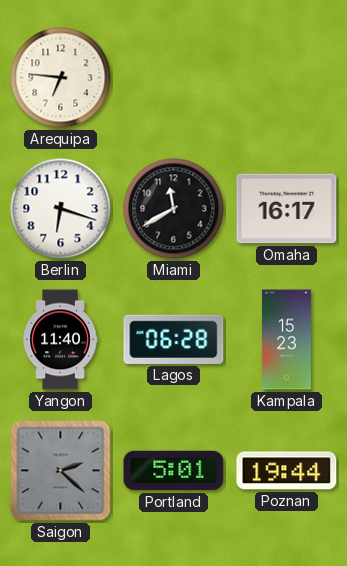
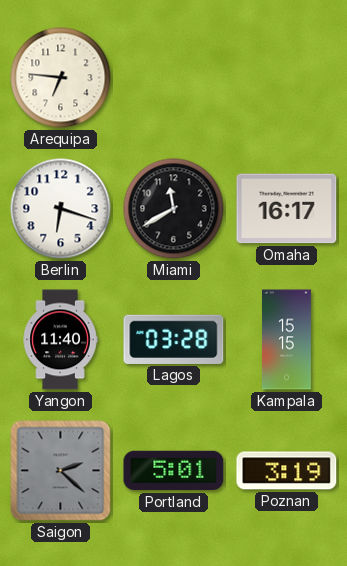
Lagos: 06:28 -> 03:28
Kampala: 15:23 -> 15:15
Poznan: 19:44 -> 3:19
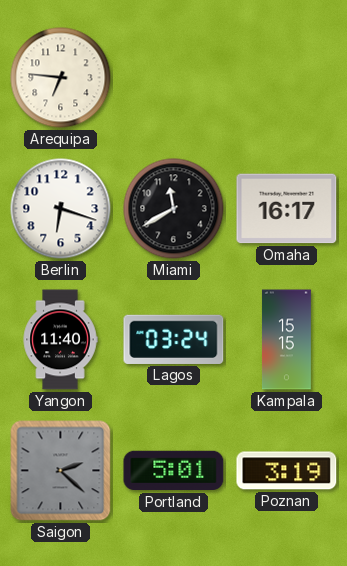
Lagos: 03:28 -> 03:24
